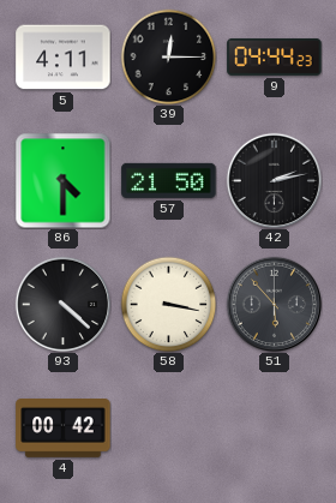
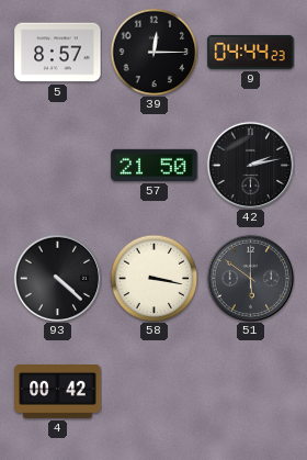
5: 4:11 -> 8:57
86: 4:30 -> none
51: 5:53 -> 5:51
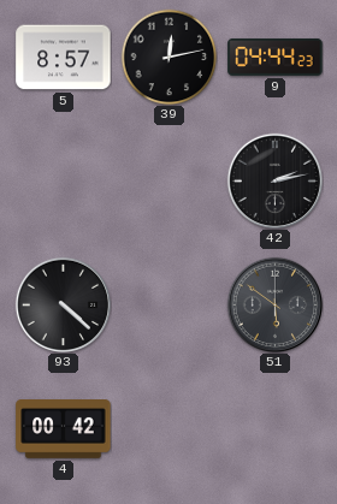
39: 12:15 -> 12:13
57: 21:50 -> none
58: 3:17 -> none
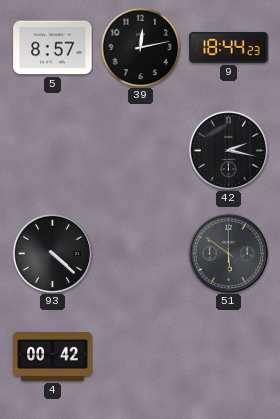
9: 04:44 -> 18:44
42: 2:13 -> 2:17
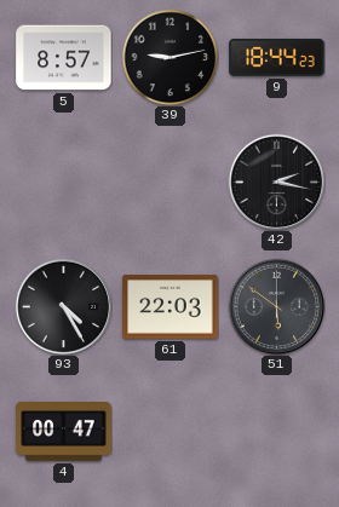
39: 12:13 -> 9:13
93: 4:22 -> 4:25
61: none -> 22:03
4: 00:42 -> 00:47
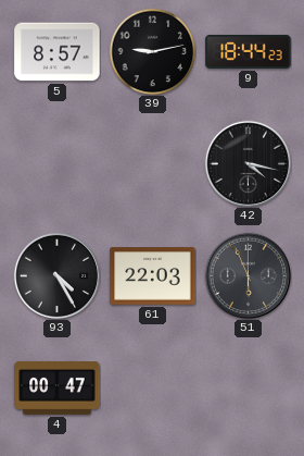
42: 2:17 -> 4:17
51: 5:51 -> 5:56
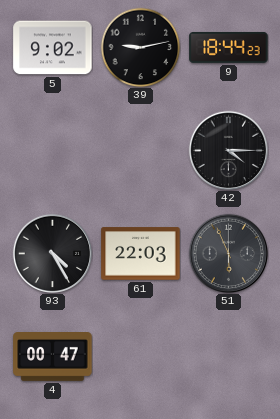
5: 8:57 -> 9:02
42: 4:17 -> 4:15
